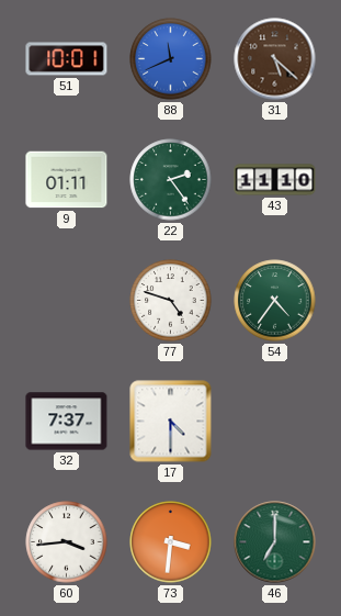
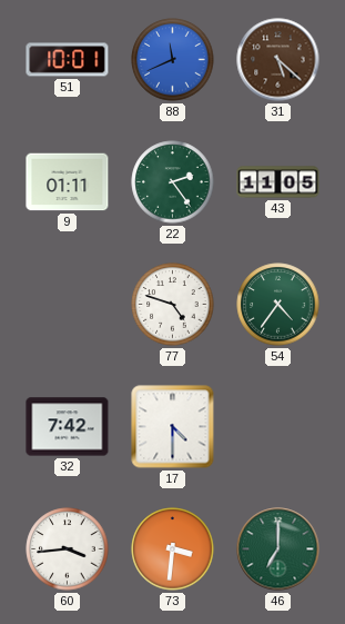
43: 11:10 -> 11:05
32: 7:37 -> 7:42
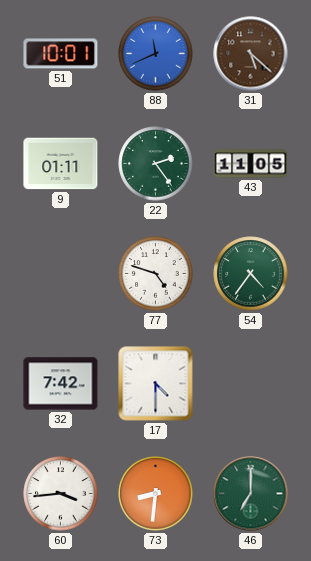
73: 3:31 -> 8:31
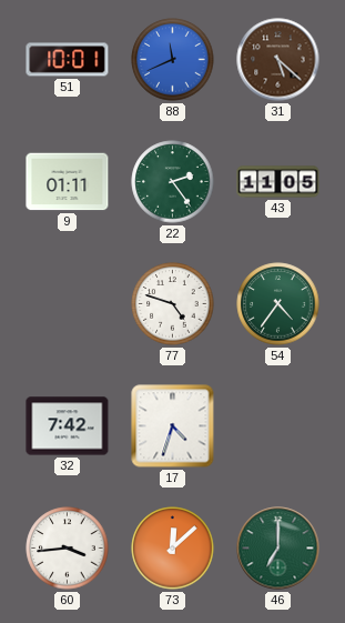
17: 4:30 -> 4:33
73: 8:31 -> 12:08
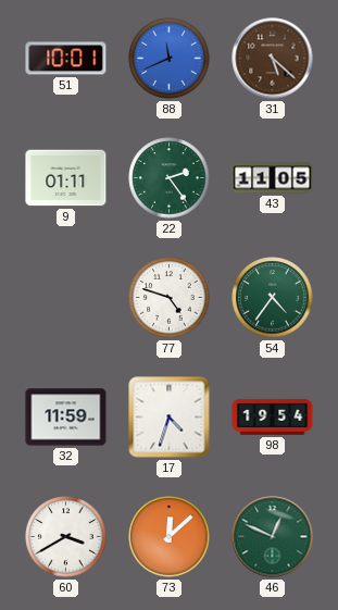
32: 7:42 -> 11:59
98: none -> 19:54
60: 3:44 -> 3:40
46: 7:00 -> 12:49
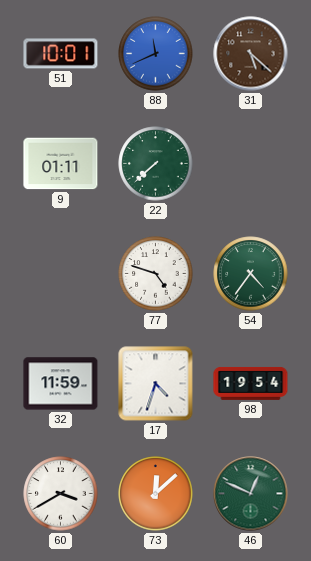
22: 2:24 -> 7:38
43: 11:05 -> none
